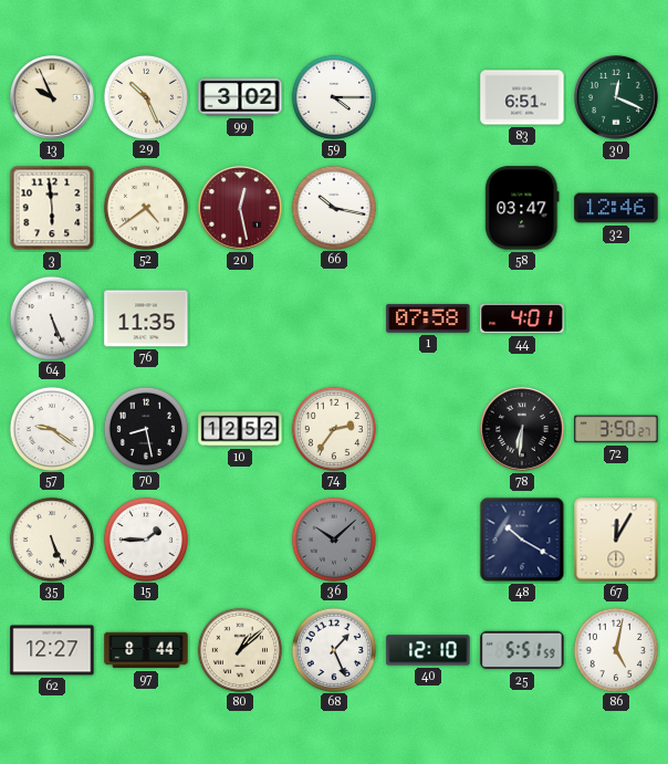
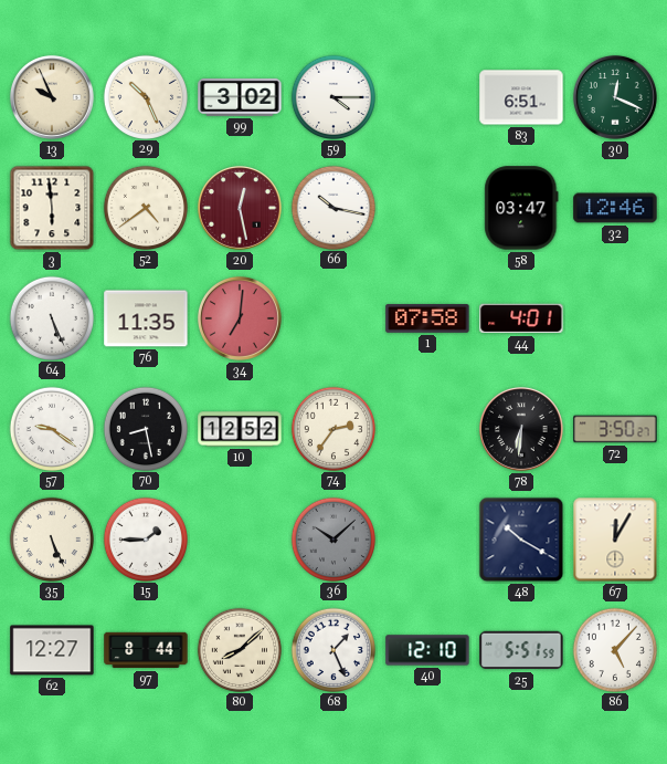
34: none -> 7:01
80: 1:08 -> 8:08
86: 5:02 -> 5:07
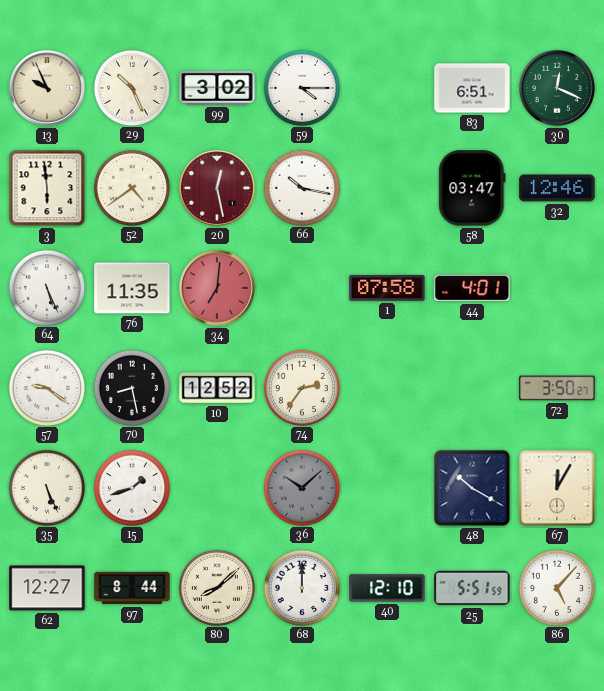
78: 6:31 -> none
15: 1:45 -> 1:42
68: 1:26 -> 12:00
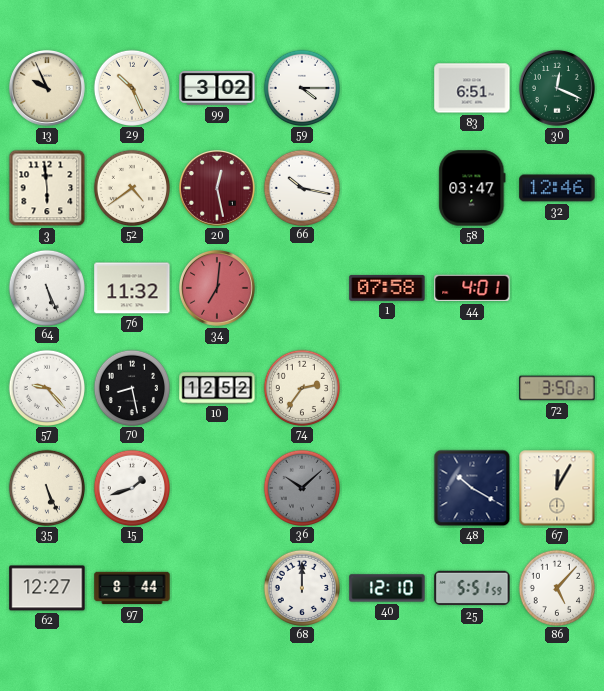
76: 11:35 -> 11:32
57: 9:21 -> 9:23
80: 8:08 -> none
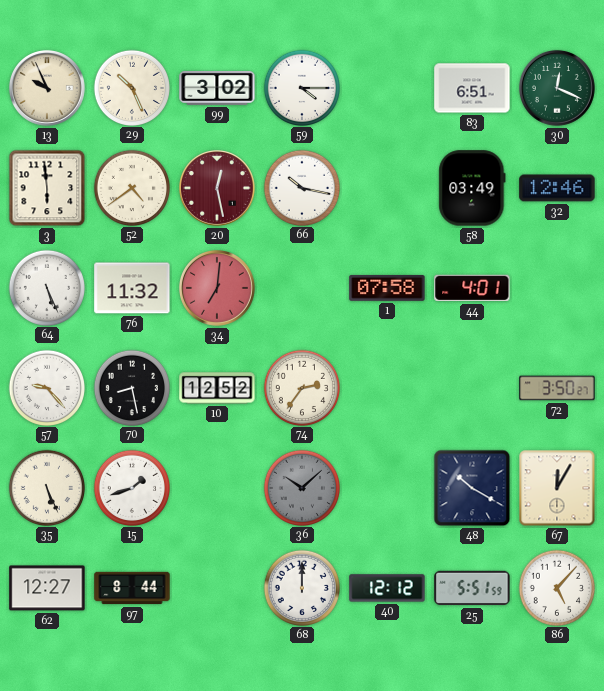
58: 03:47 -> 03:49
40: 12:10 -> 12:12
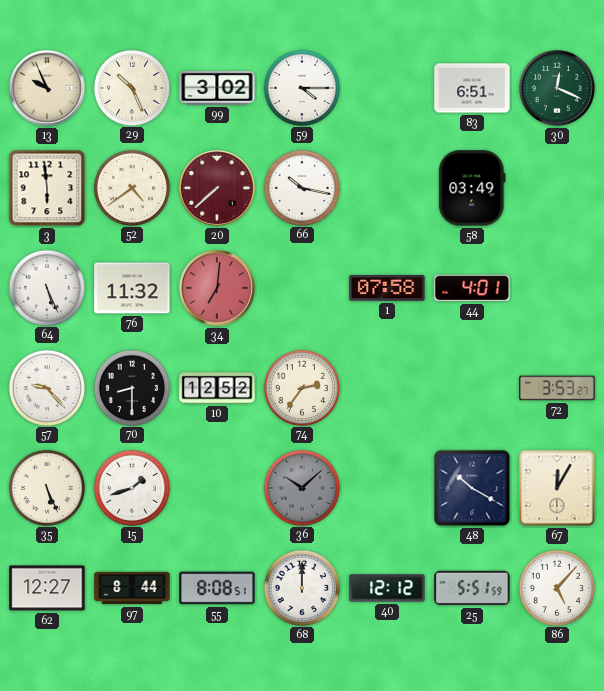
20: 12:28 -> 7:38
32: 12:46 -> none
70: 8:28 -> 8:30
72: 3:50 -> 3:53
55: none -> 8:08
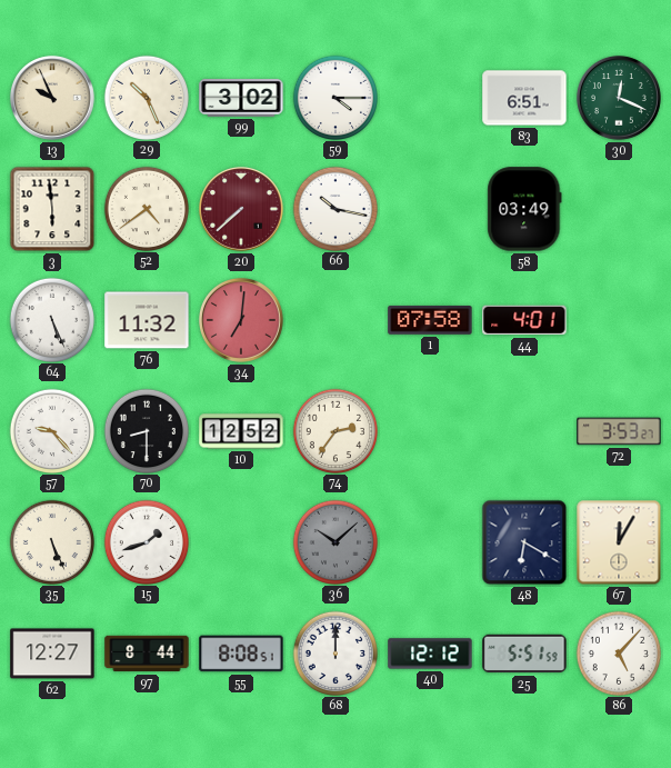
48: 10:20 -> 6:20
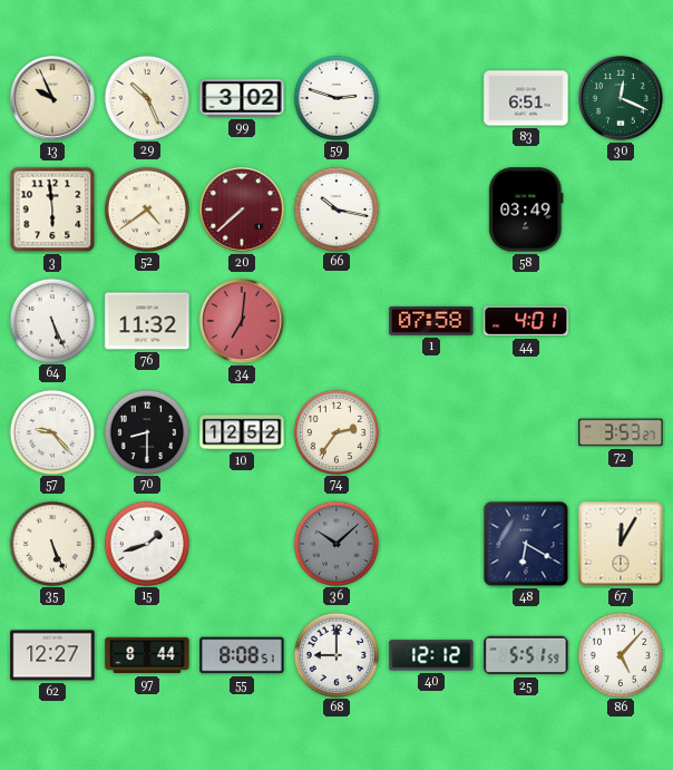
59: 4:15 -> 2:48
68: 12:00 -> 9:00
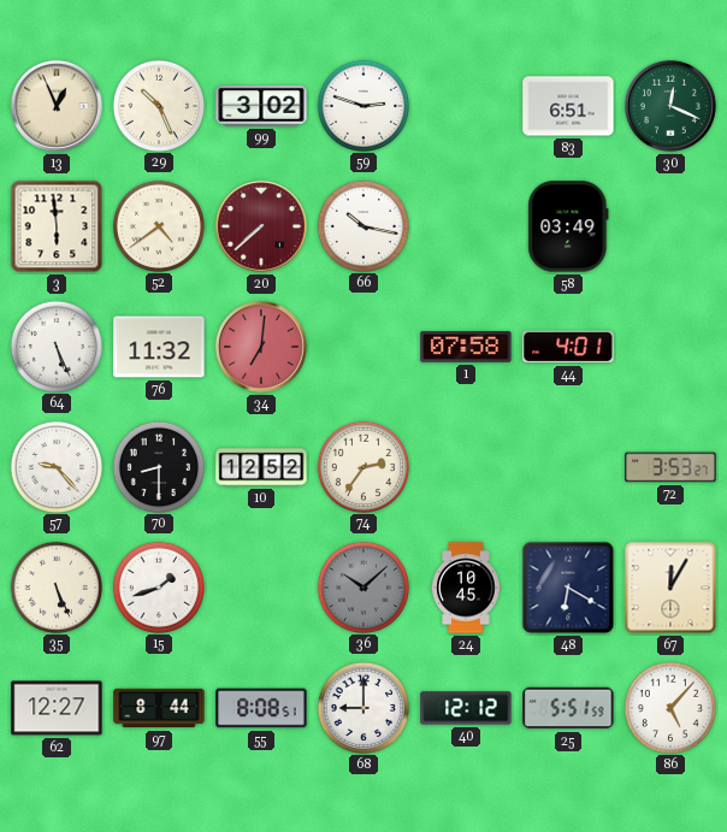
13: 9:56 -> 12:56
24: none -> 10:45
